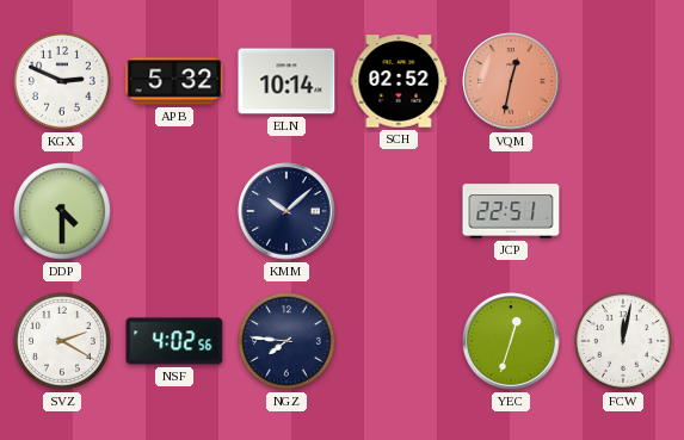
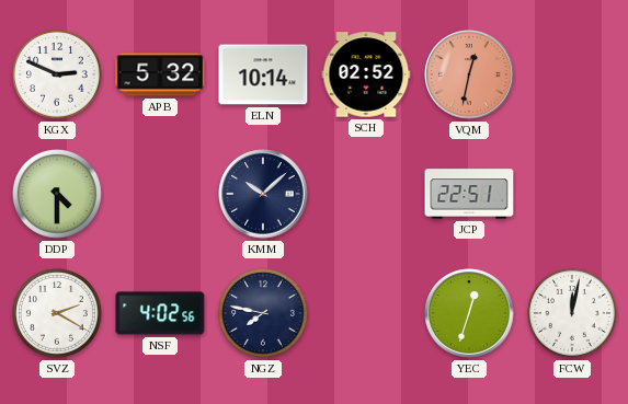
NGZ: 7:46 -> 7:47
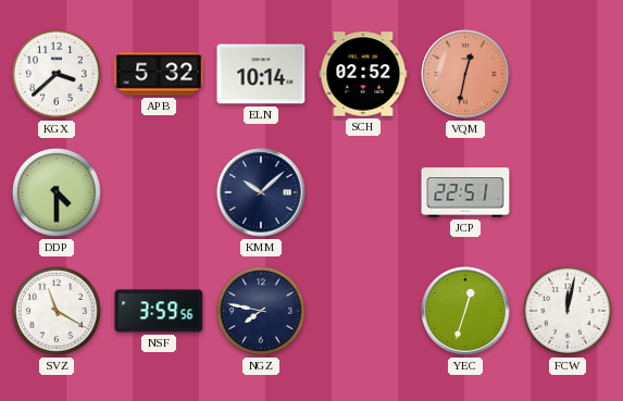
KGX: 2:49 -> 3:38
SVZ: 2:20 -> 11:20
NSF: 4:02 -> 3:59
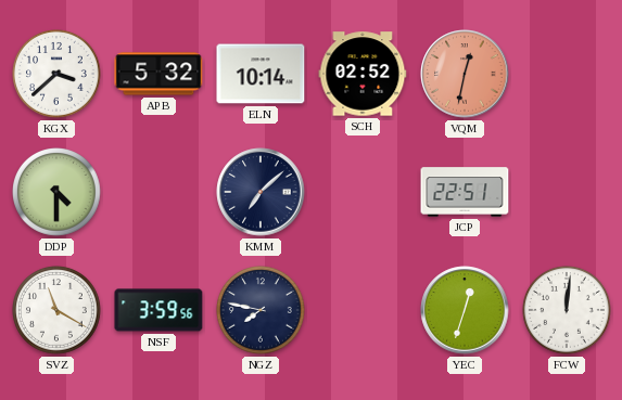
KMM: 10:08 -> 7:08
FCW: 12:02 -> 12:01
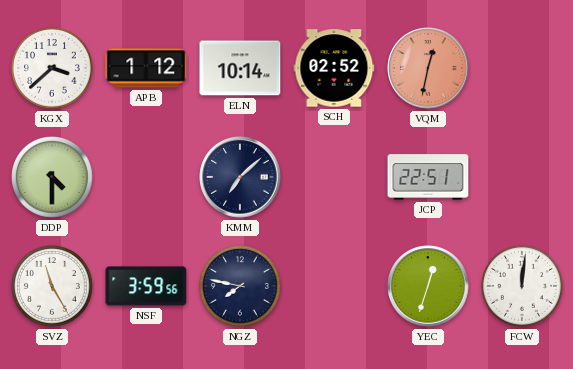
APB: 5:32 -> 1:12
SVZ: 11:20 -> 11:25
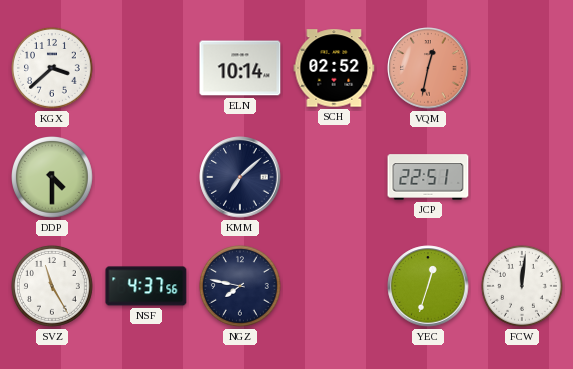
APB: 1:12 -> none
NSF: 3:59 -> 4:37
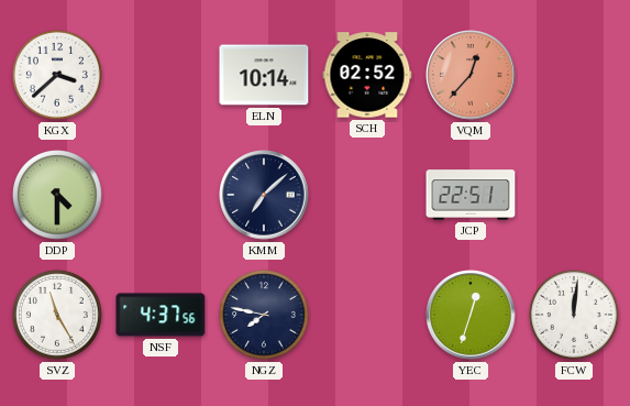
VQM: 12:32 -> 12:37
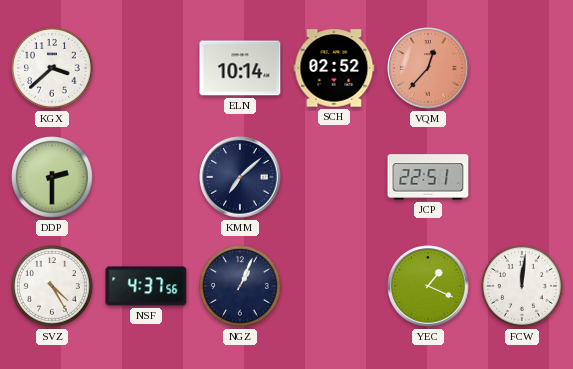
DDP: 4:30 -> 2:30
SVZ: 11:25 -> 4:25
NGZ: 7:47 -> 1:04
YEC: 12:33 -> 1:19
